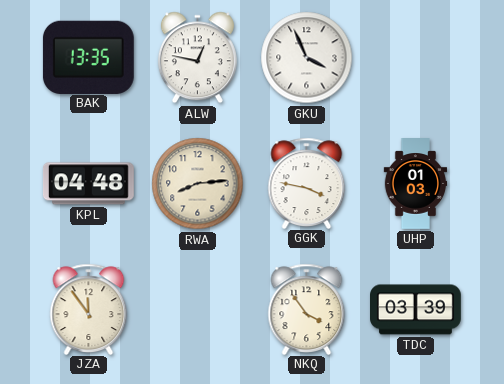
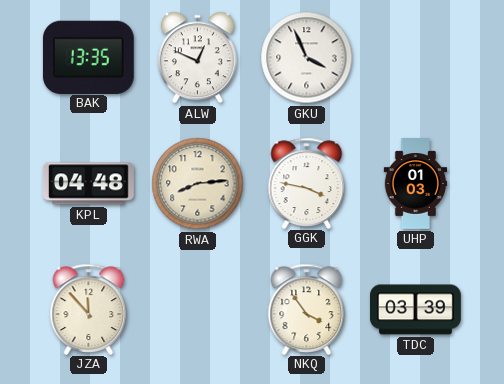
ALW: 12:47 -> 12:49
JZA: 11:54 -> 11:53
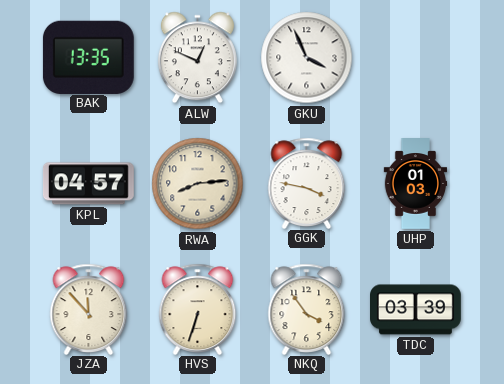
KPL: 04:48 -> 04:57
HVS: none -> 6:33
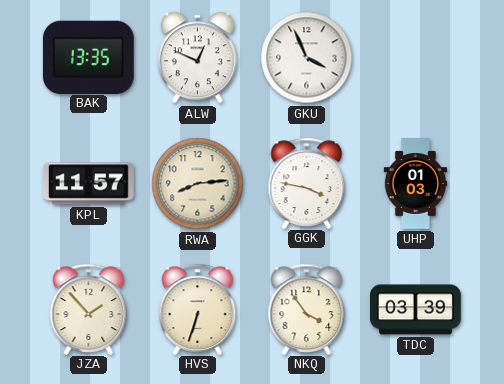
KPL: 04:57 -> 11:57
JZA: 11:53 -> 1:53
